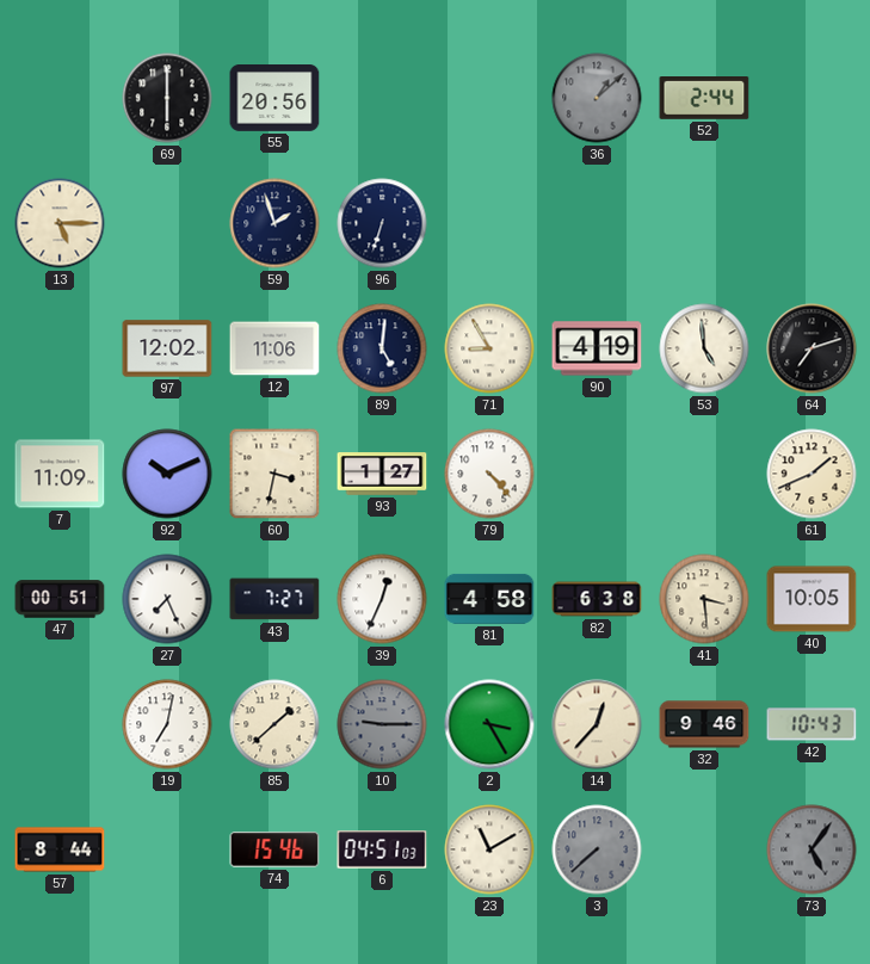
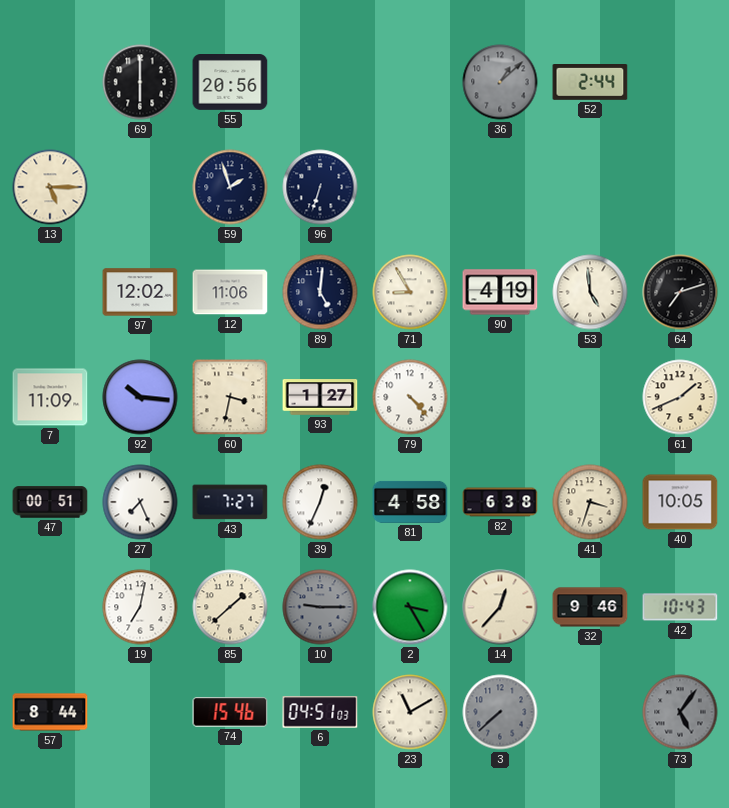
92: 10:11 -> 10:16
41: 3:29 -> 3:33
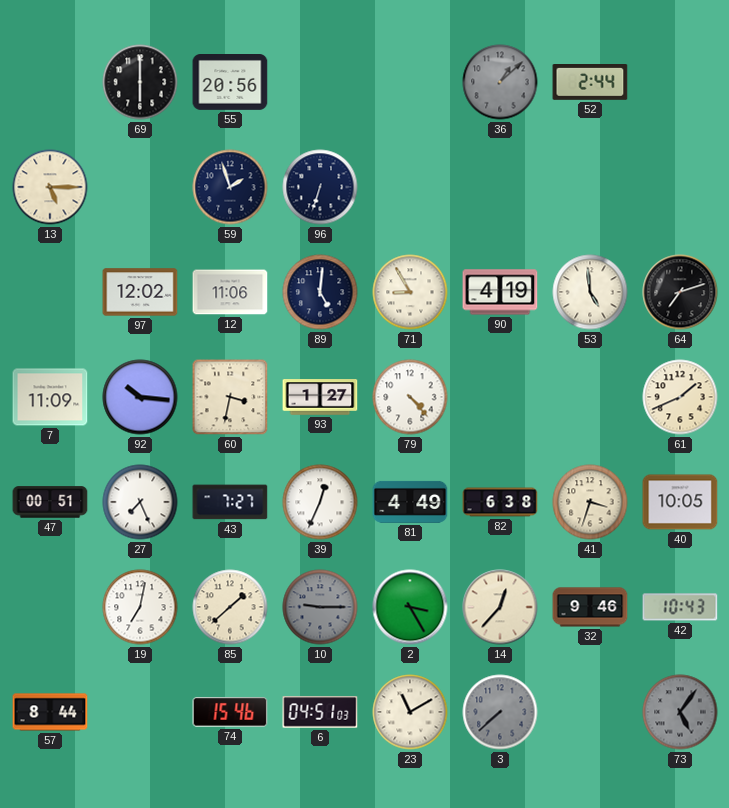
81: 4:58 -> 4:49
